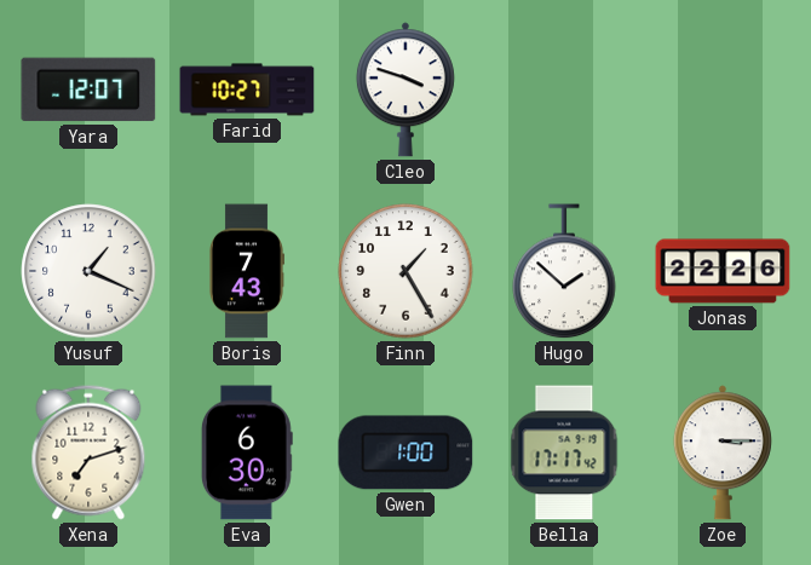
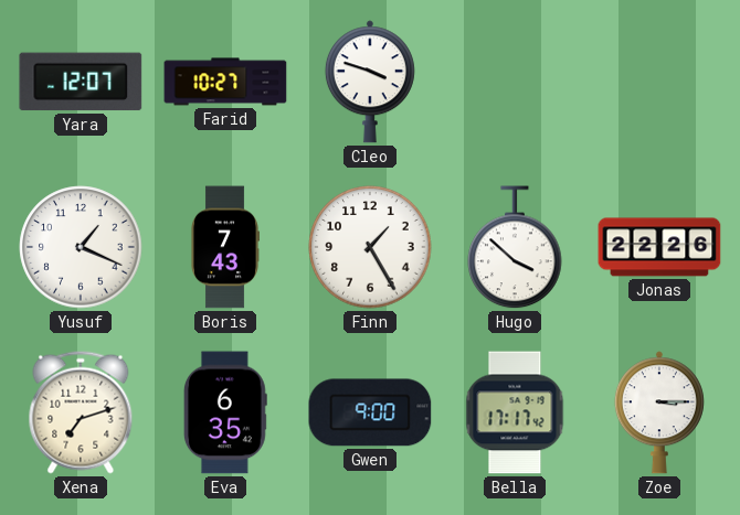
Hugo: 1:52 -> 3:52
Eva: 6:30 -> 6:35
Gwen: 1:00 -> 9:00
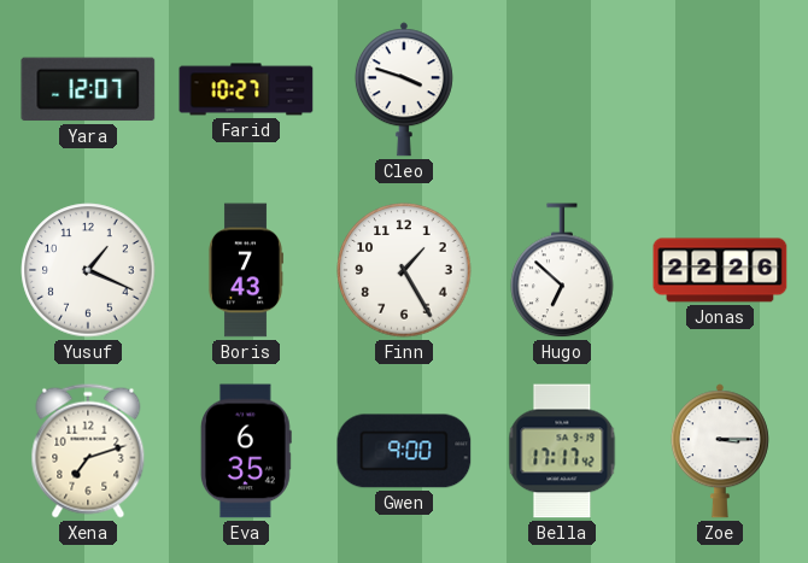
Hugo: 3:52 -> 6:52
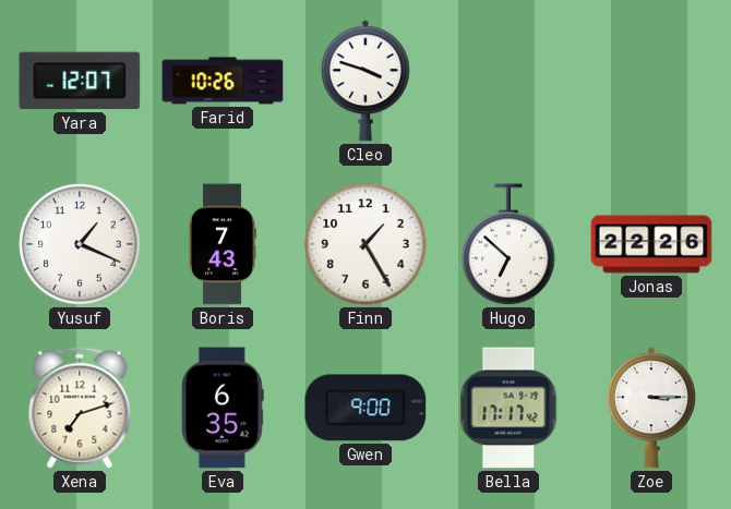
Farid: 10:27 -> 10:26
